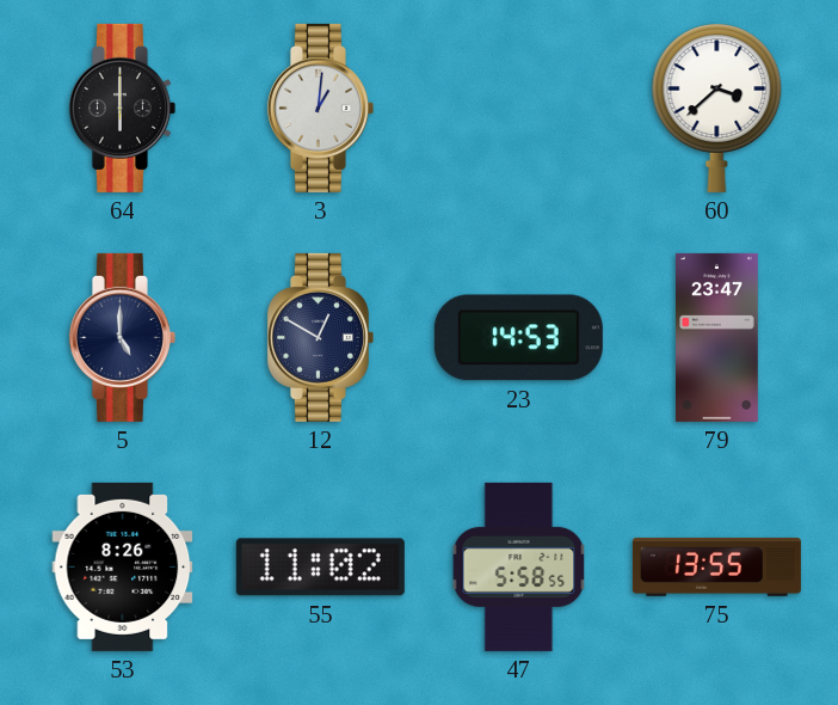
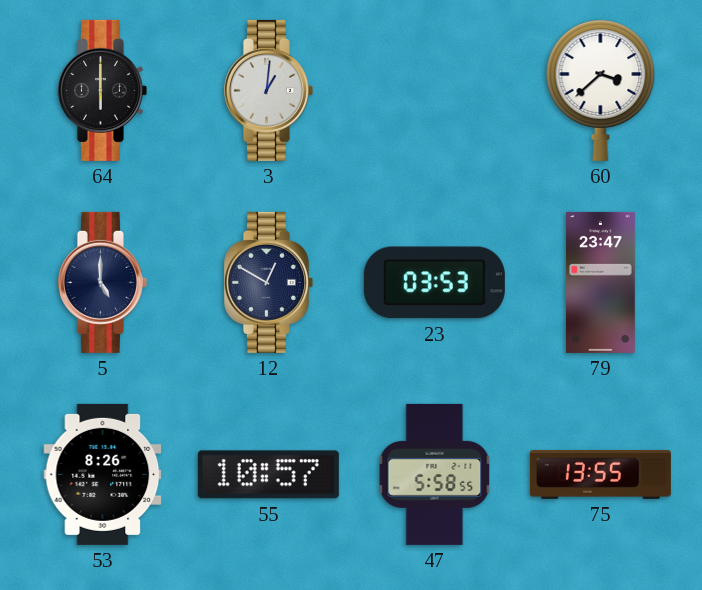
23: 14:53 -> 03:53
55: 11:02 -> 10:57
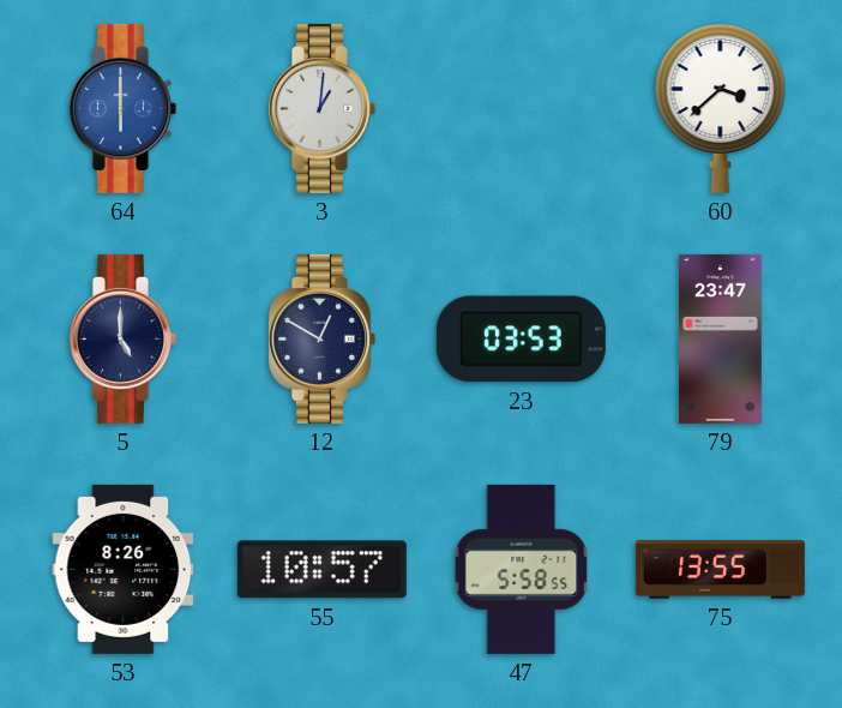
64 dial: black -> blue
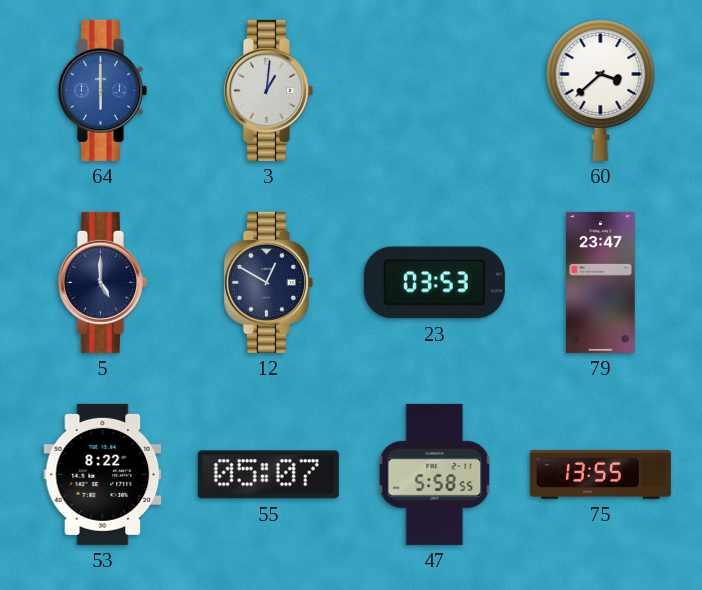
53: 8:26 -> 8:22
55: 10:57 -> 05:07
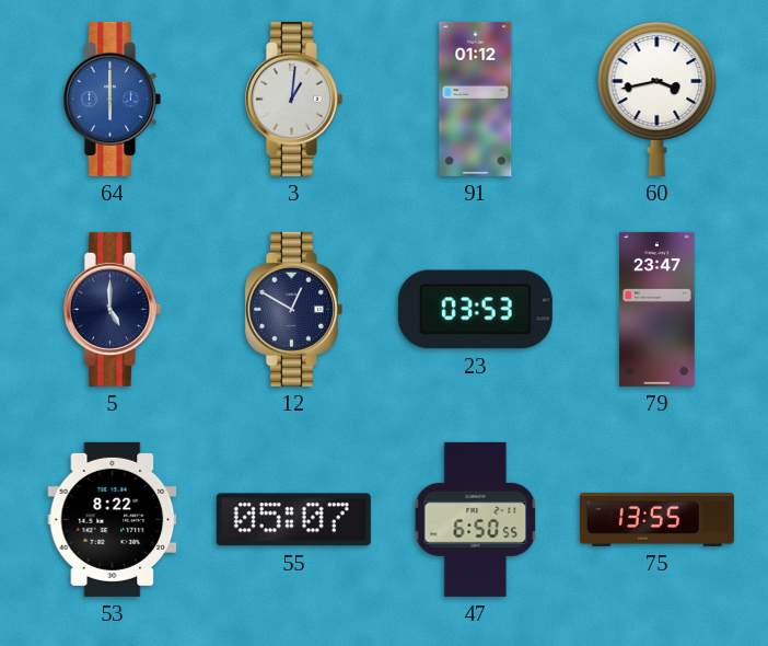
91: none -> 01:12
60: 3:38 -> 3:43
47: 5:58 -> 6:50
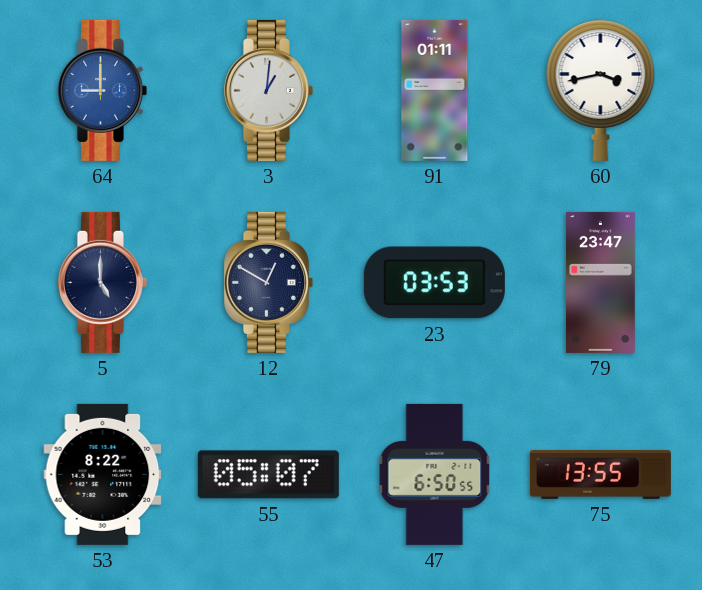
64: 6:00 -> 9:00
91: 01:12 -> 01:11
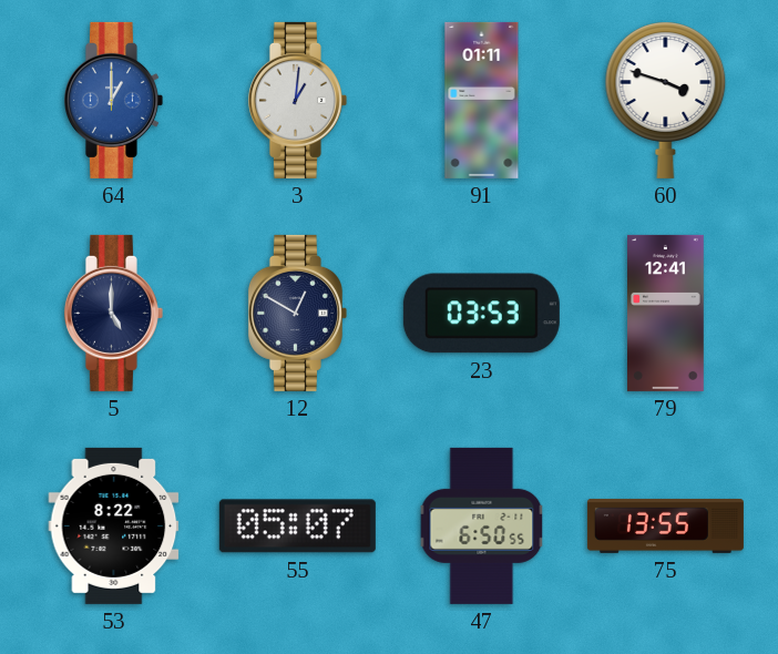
64: 9:00 -> 1:00
60: 3:43 -> 3:48
79: 23:47 -> 12:41
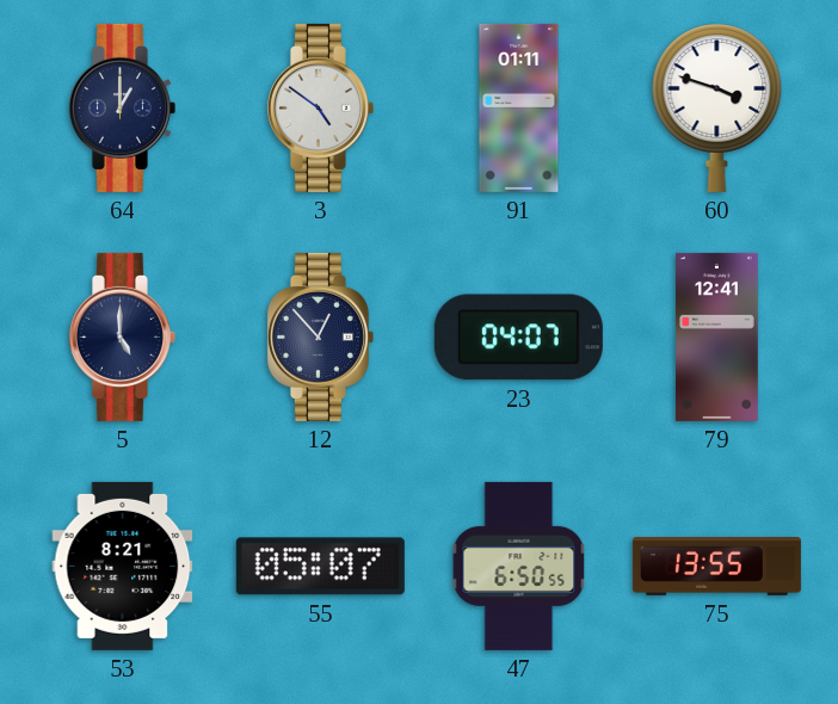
64 dial: blue -> navy
3: 1:01 -> 4:51
12: 12:50 -> 12:53
23: 03:53 -> 04:07
53: 8:22 -> 8:21
